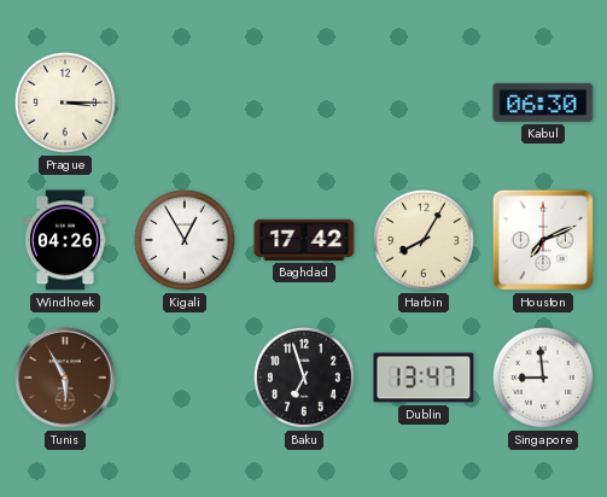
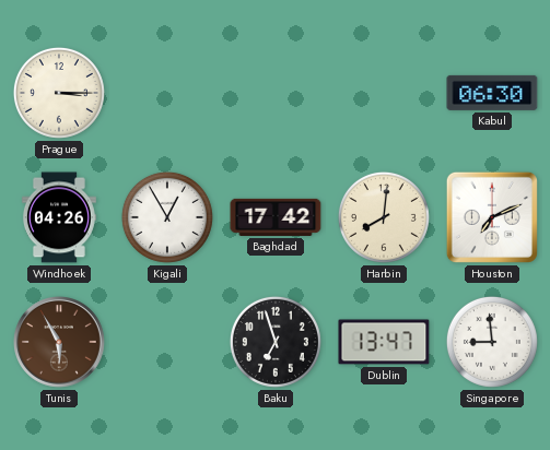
Harbin: 8:05 -> 8:01
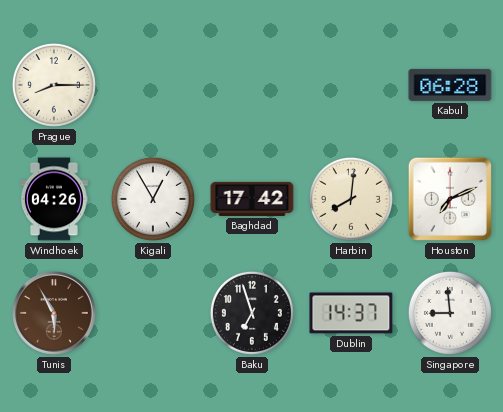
Prague: 3:15 -> 8:15
Kabul: 06:30 -> 06:28
Dublin: 13:47 -> 14:37
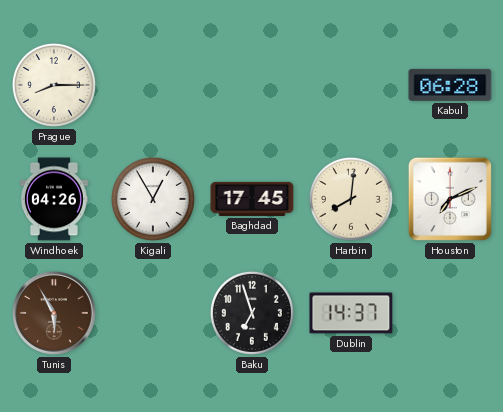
Baghdad: 17:42 -> 17:45
Singapore: 8:59 -> none
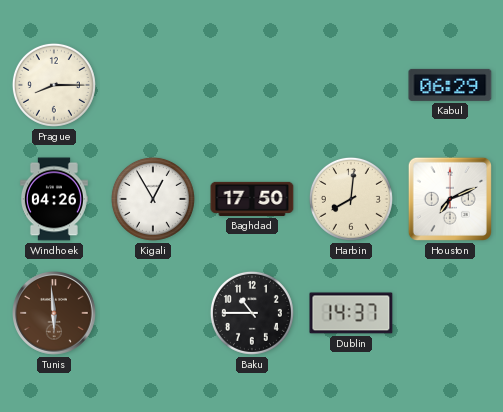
Kabul: 06:28 -> 06:29
Baghdad: 17:45 -> 17:50
Tunis: 5:55 -> 5:59
Baku: 6:57 -> 10:45
